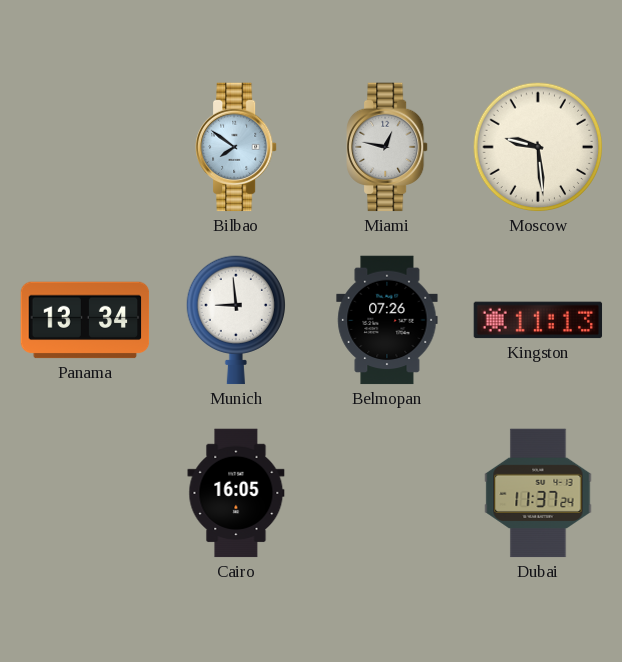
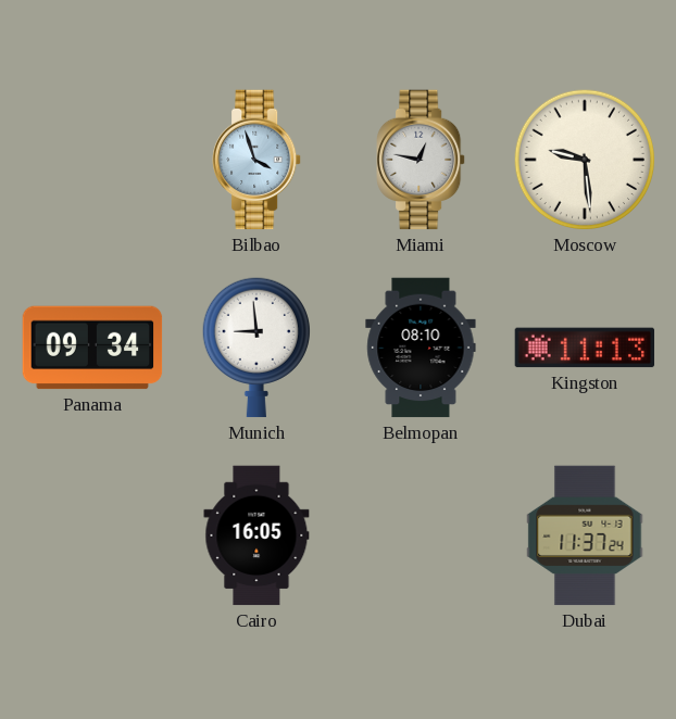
Bilbao: 7:51 -> 3:57
Panama: 13:34 -> 09:34
Belmopan: 07:26 -> 08:10
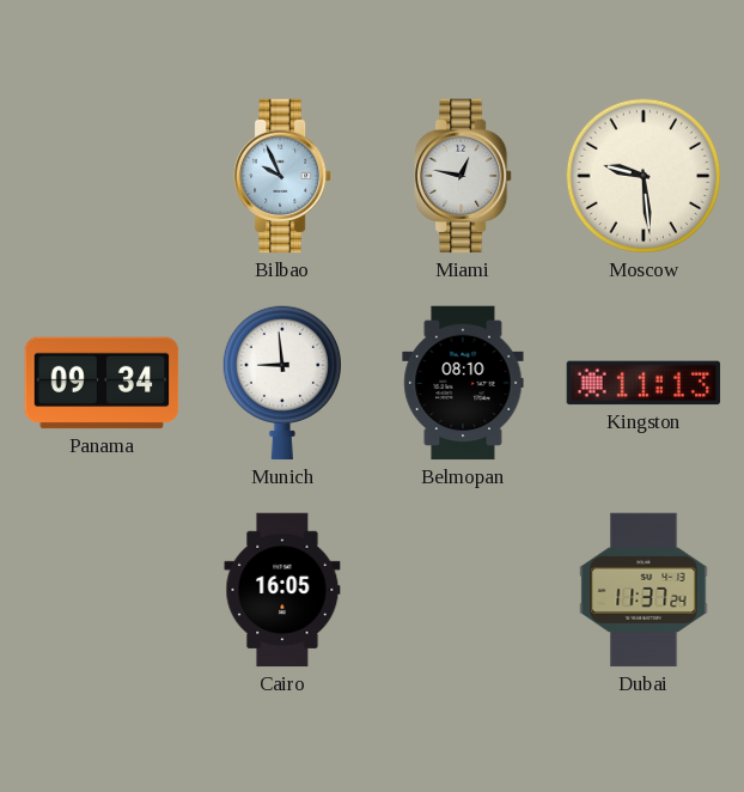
Bilbao: 3:57 -> 9:56
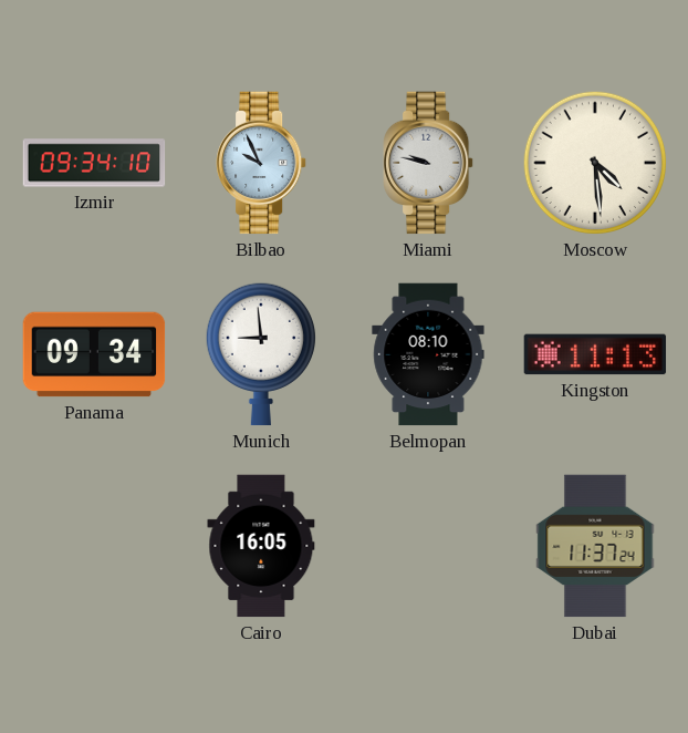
Izmir: none -> 09:34
Miami: 12:47 -> 9:47
Moscow: 9:29 -> 4:29
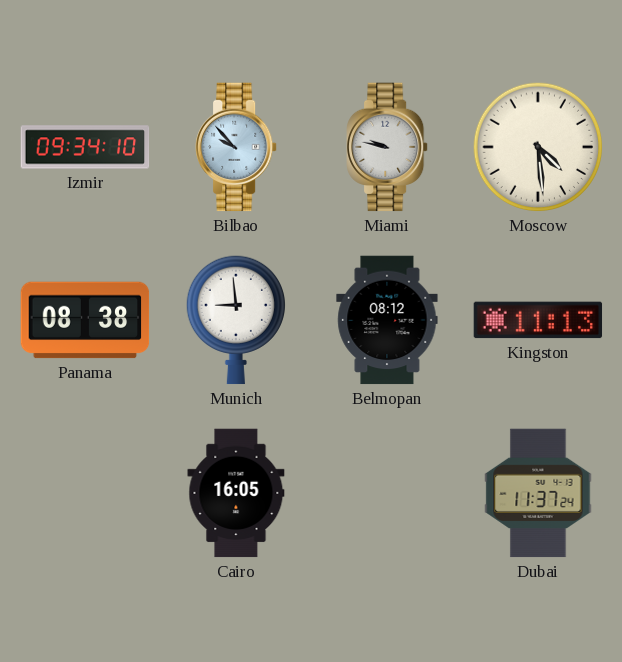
Bilbao: 9:56 -> 9:53
Panama: 09:34 -> 08:38
Belmopan: 08:10 -> 08:12
